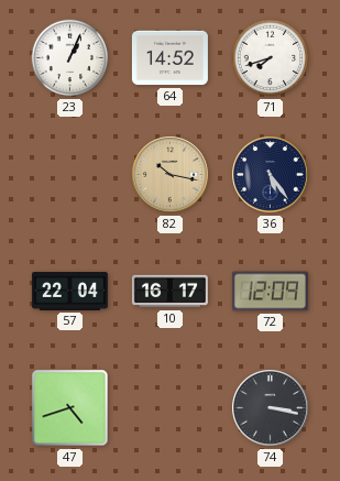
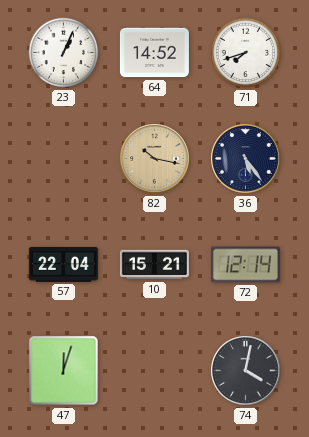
10: 16:17 -> 15:21
72: 12:09 -> 12:14
47: 4:42 -> 12:03
74: 3:17 -> 4:02
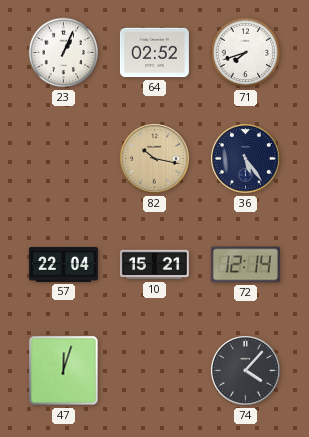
64: 14:52 -> 02:52
74: 4:02 -> 4:07
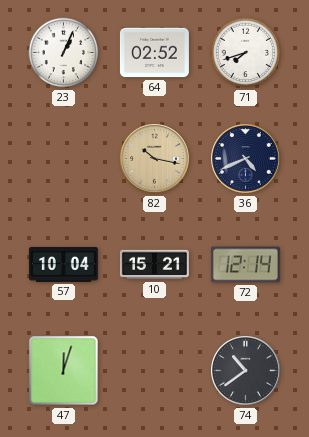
36: 5:24 -> 4:41
57: 22:04 -> 10:04
74: 4:07 -> 10:39
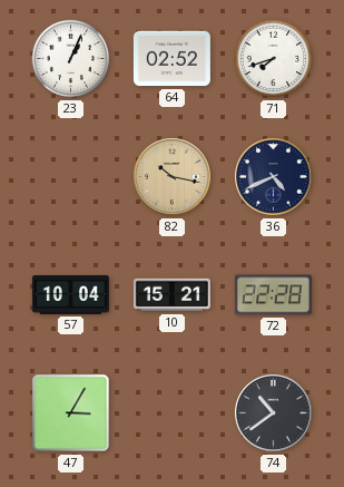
72: 12:14 -> 22:28
47: 12:03 -> 3:05
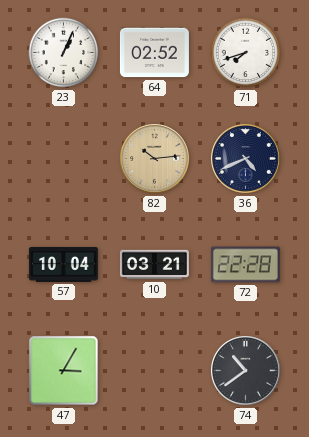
82: 10:17 -> 10:14
10: 15:21 -> 03:21
